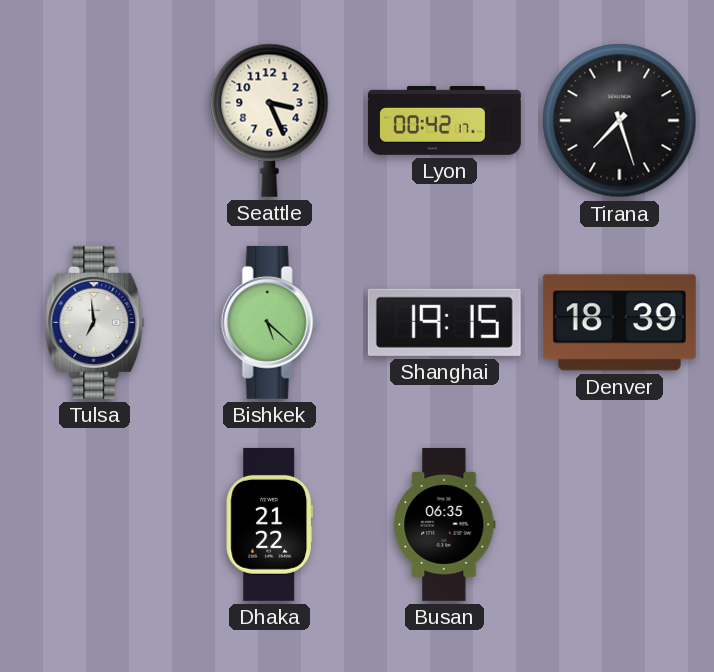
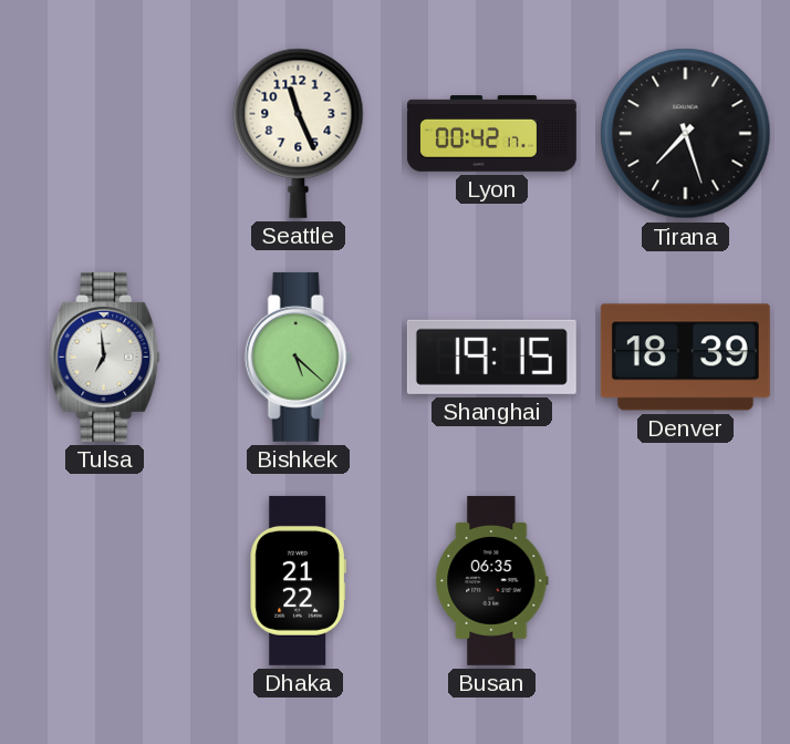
Seattle: 3:26 -> 11:26
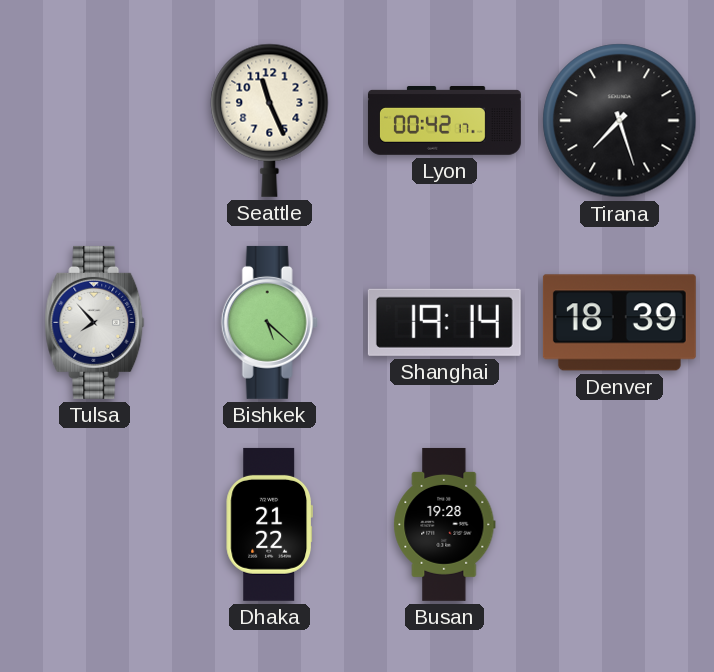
Tulsa: 6:59 -> 7:53
Shanghai: 19:15 -> 19:14
Busan: 06:35 -> 19:28
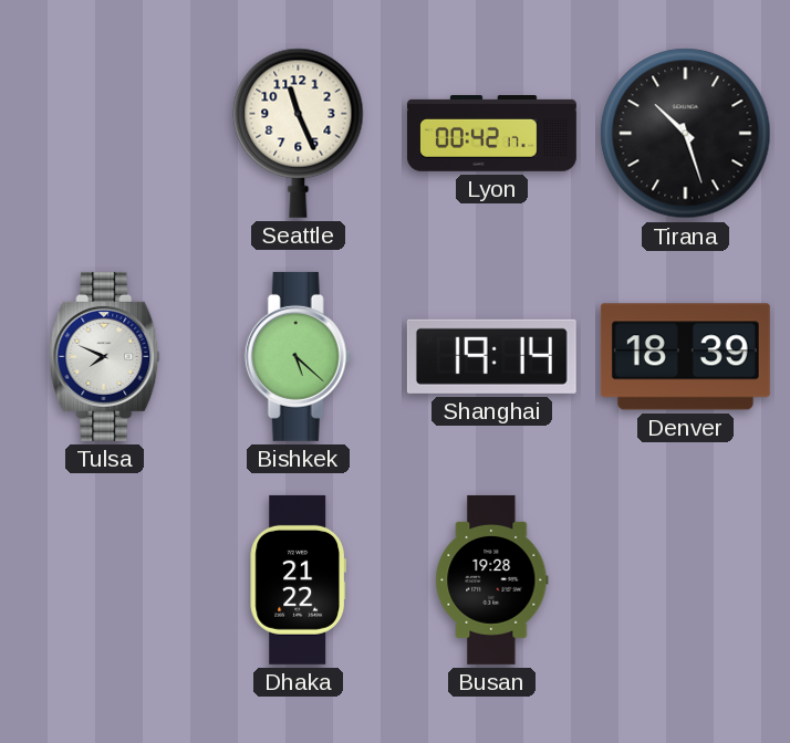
Tirana: 7:27 -> 10:27
Tulsa: 7:53 -> 7:49
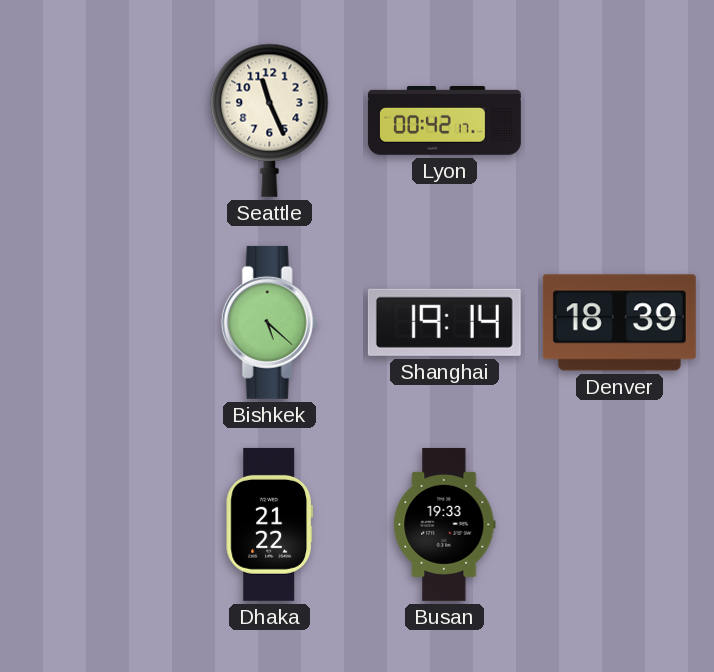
Tirana: 10:27 -> none
Tulsa: 7:49 -> none
Busan: 19:28 -> 19:33
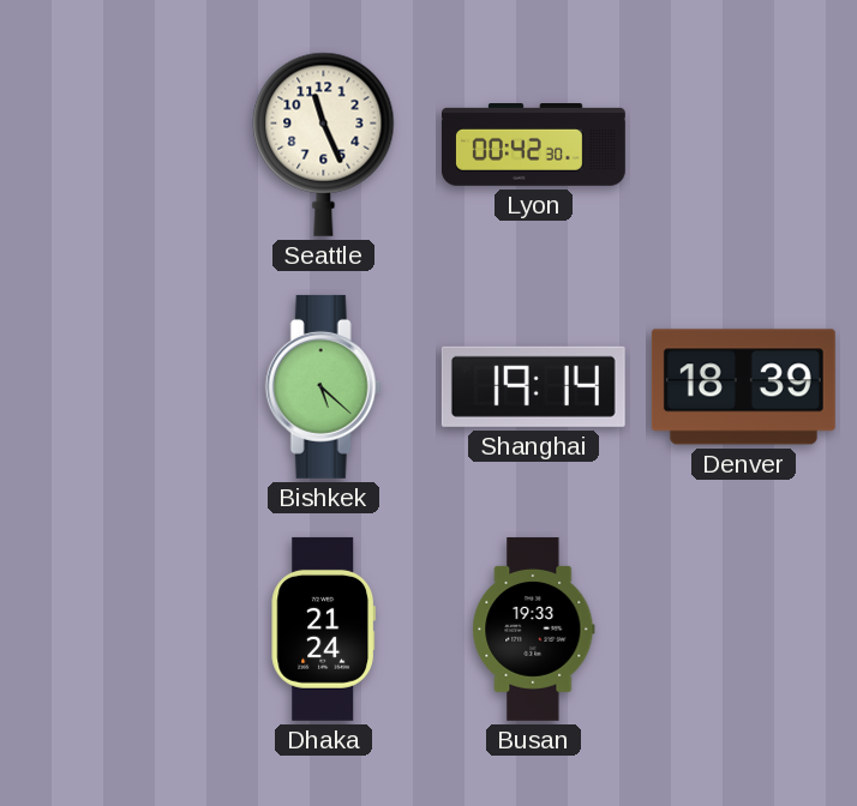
Lyon: 00:42:17 -> 00:42:30
Dhaka: 21:22 -> 21:24
